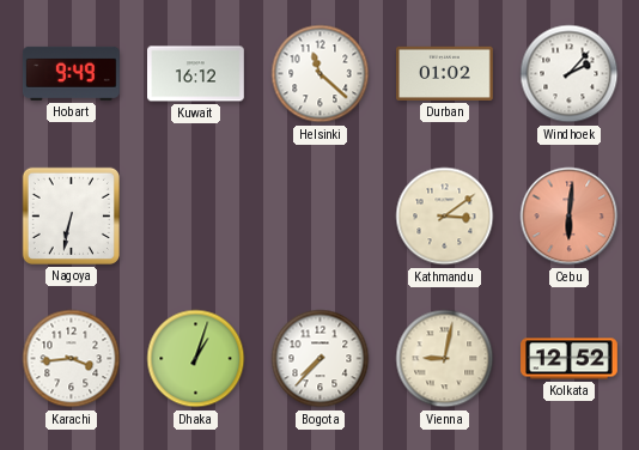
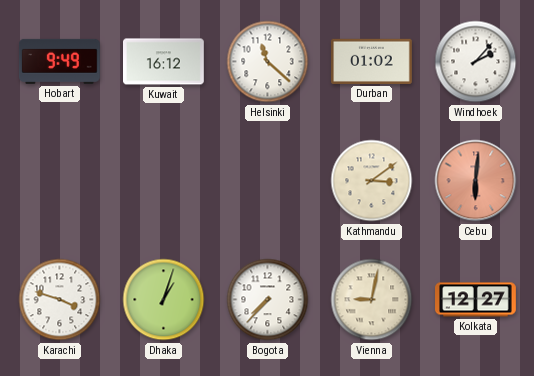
Nagoya: 6:32 -> none
Karachi: 3:44 -> 3:48
Kolkata: 12:52 -> 12:27
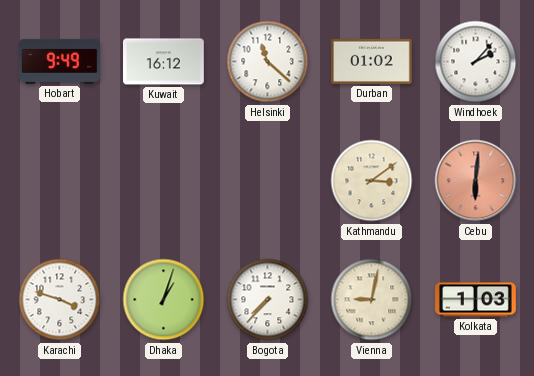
Kolkata: 12:27 -> 1:03
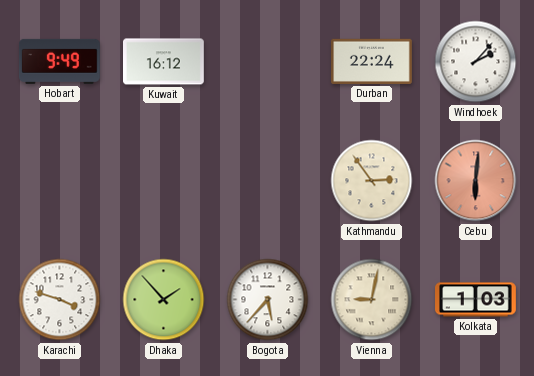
Helsinki: 11:22 -> none
Durban: 01:02 -> 22:24
Kathmandu: 3:09 -> 2:54
Dhaka: 1:03 -> 1:53
Bogota: 7:37 -> 5:37
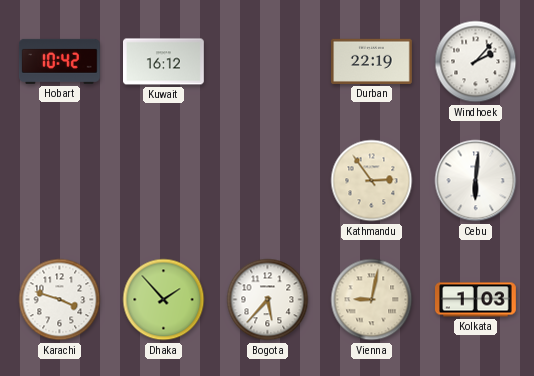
Hobart: 9:49 -> 10:42
Durban: 22:24 -> 22:19
Cebu dial: salmon -> white
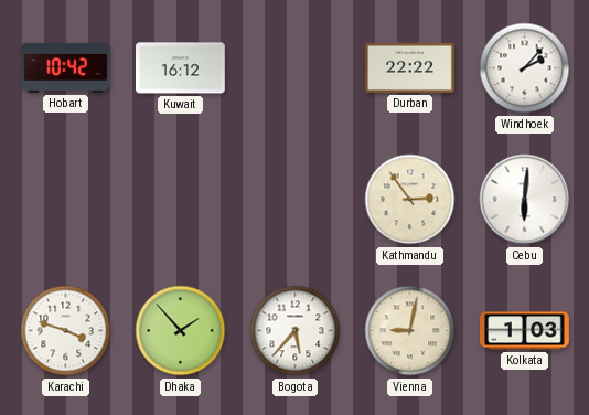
Durban: 22:19 -> 22:22
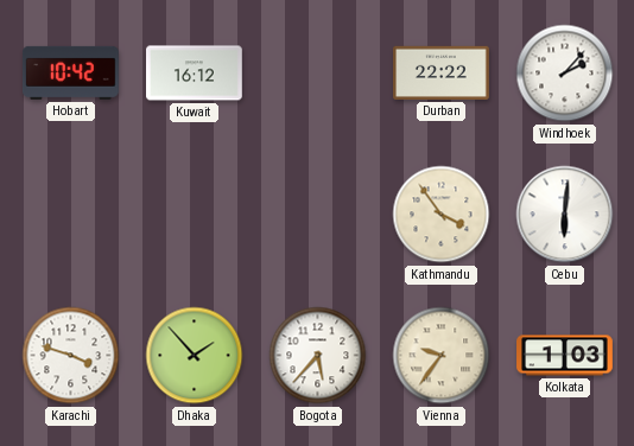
Kathmandu: 2:54 -> 3:54
Vienna: 9:02 -> 9:36
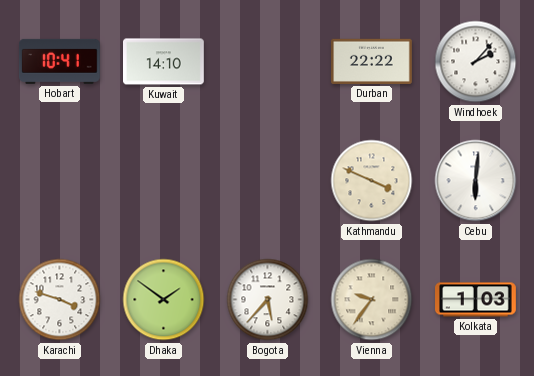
Hobart: 10:42 -> 10:41
Kuwait: 16:12 -> 14:10
Kathmandu: 3:54 -> 3:49
Dhaka: 1:53 -> 1:51
